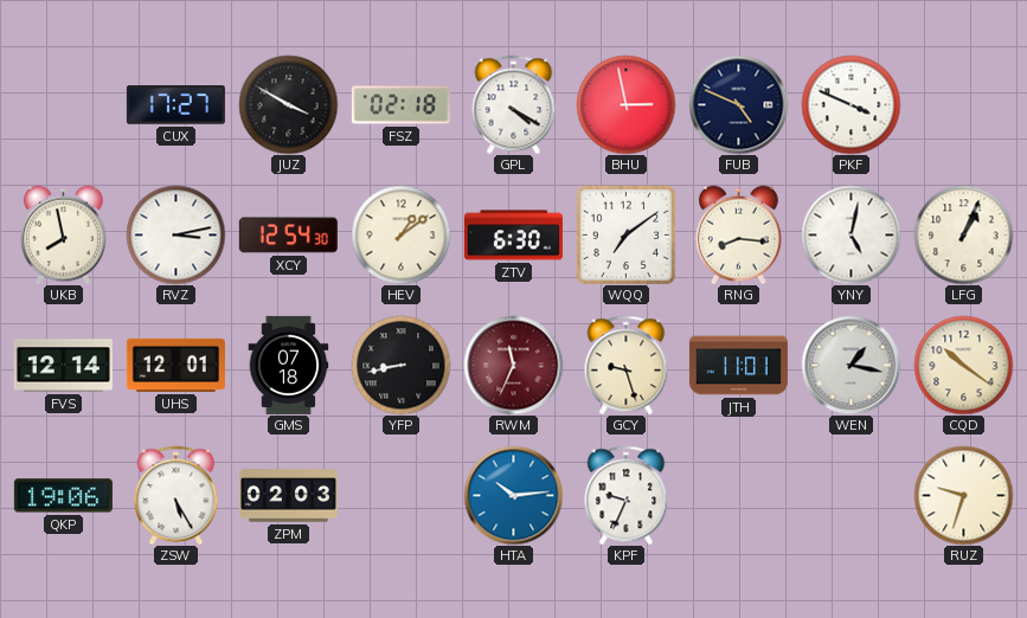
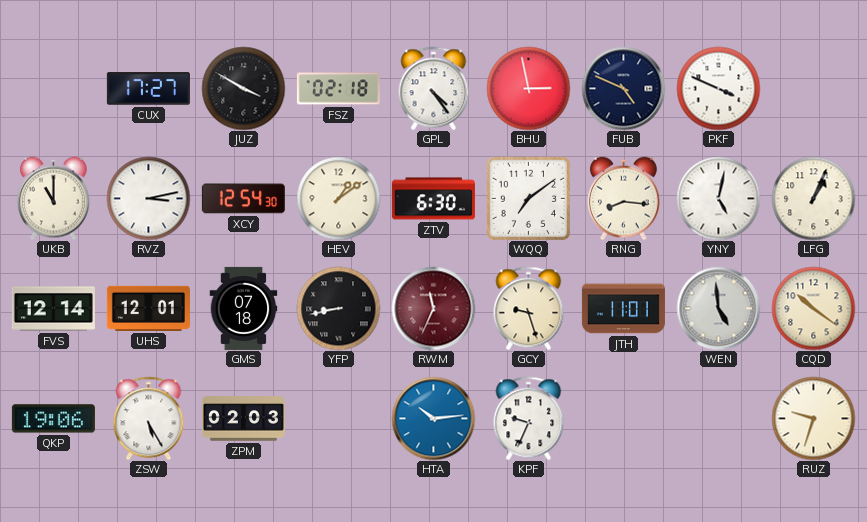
GPL: 4:20 -> 4:24
UKB: 7:58 -> 11:00
WEN: 1:17 -> 4:59
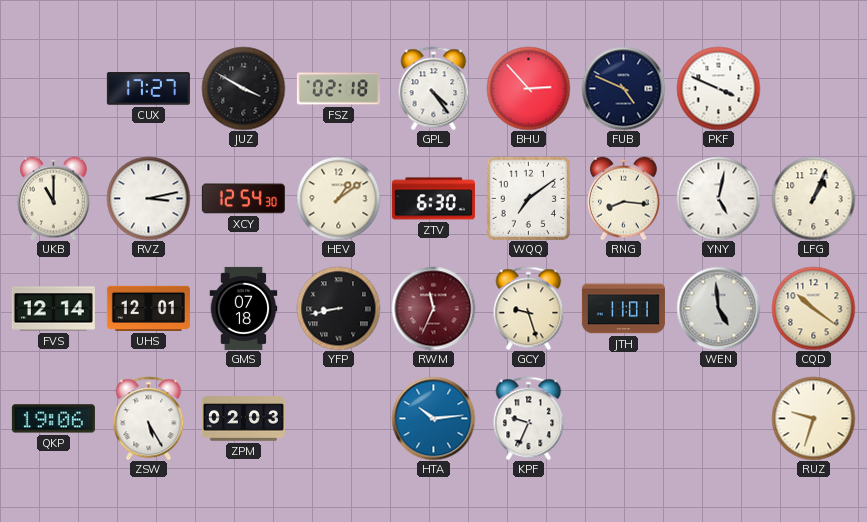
BHU: 2:58 -> 2:53
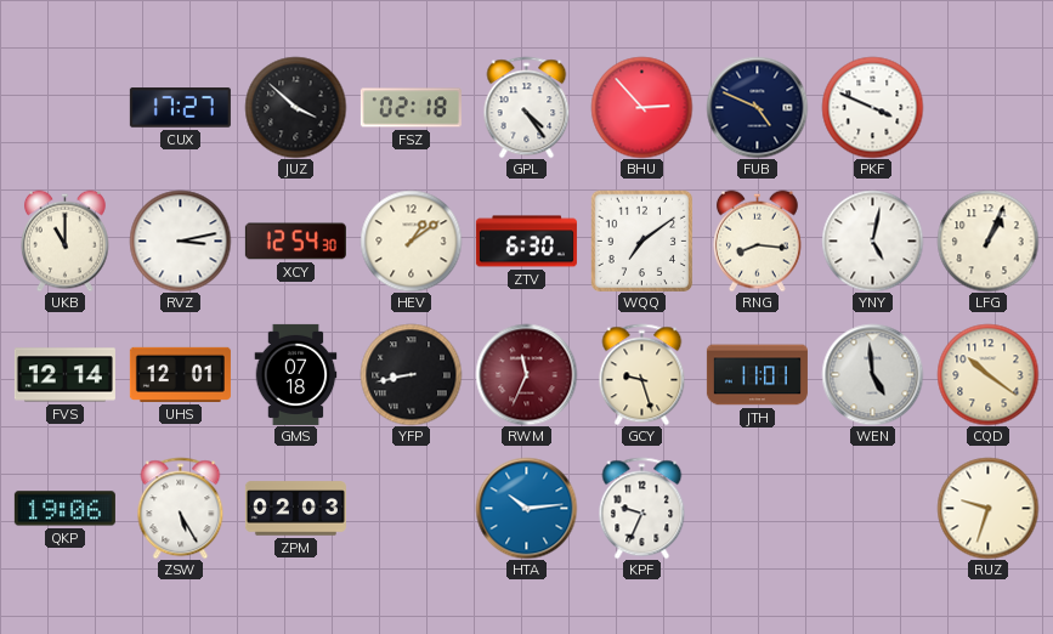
JUZ: 3:50 -> 3:52
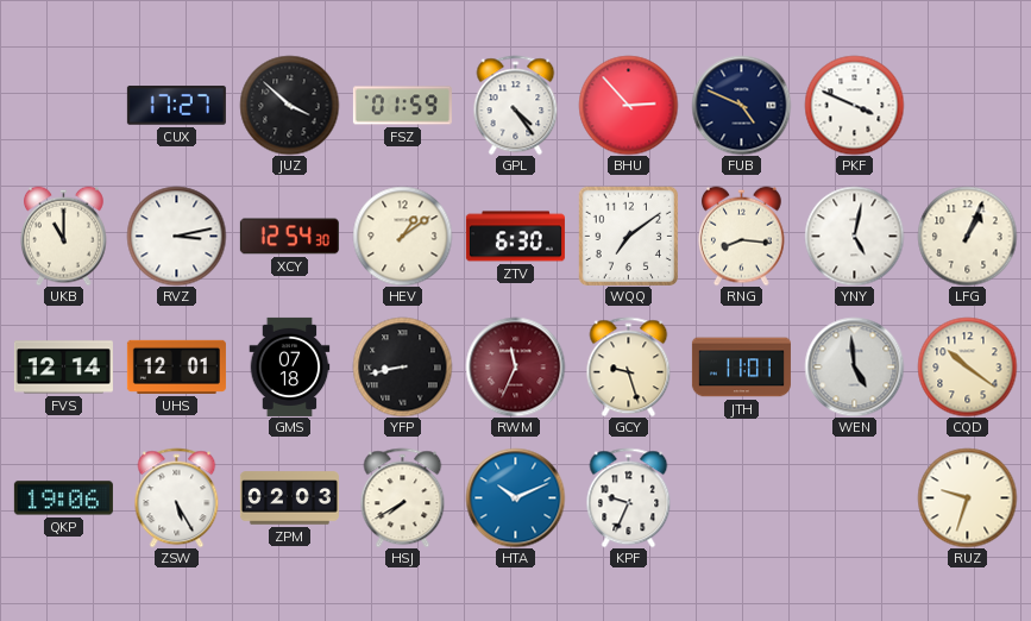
FSZ: 02:18 -> 01:59
HSJ: none -> 7:40
HTA: 10:14 -> 10:11
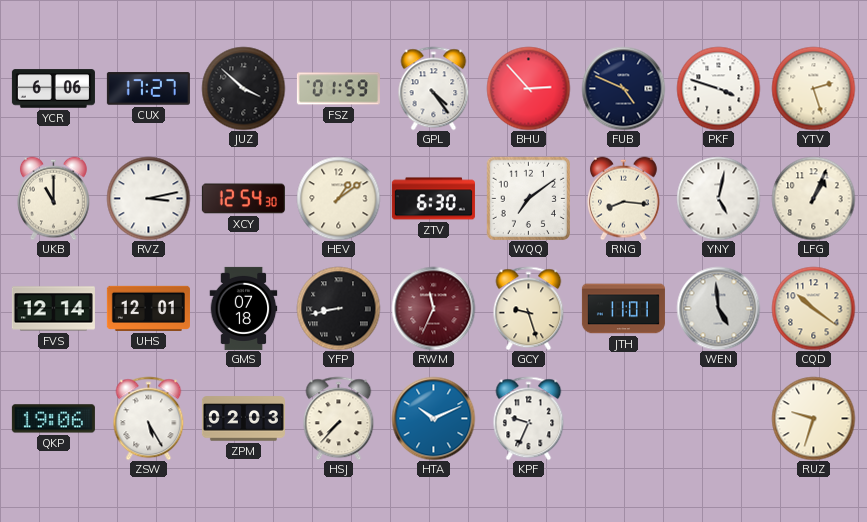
YCR: none -> 6:06
PKF: 3:49 -> 3:48
YTV: none -> 2:27
HSJ: 7:40 -> 7:37
